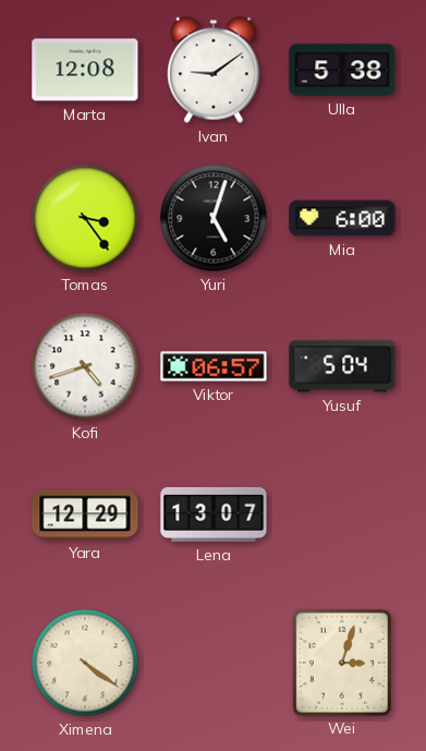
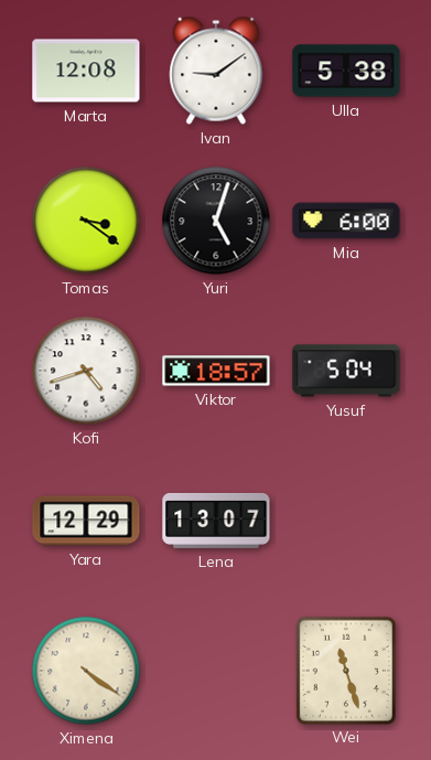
Tomas: 3:24 -> 3:21
Viktor: 06:57 -> 18:57
Wei: 3:03 -> 11:27
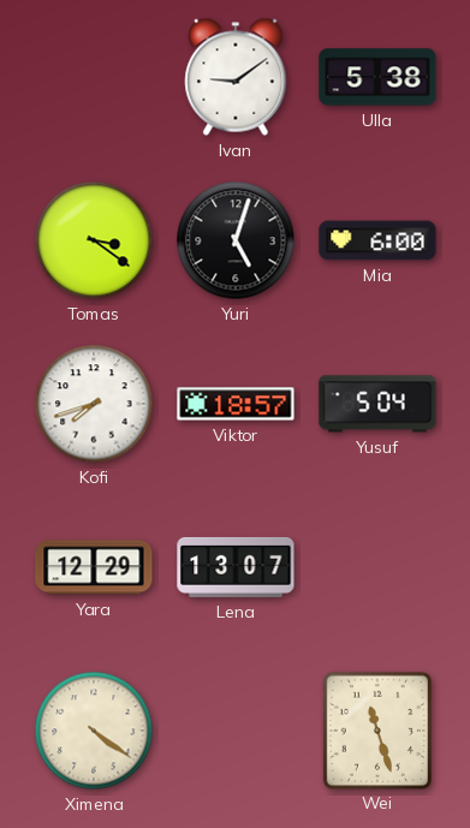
Marta: 12:08 -> none
Kofi: 4:42 -> 7:42
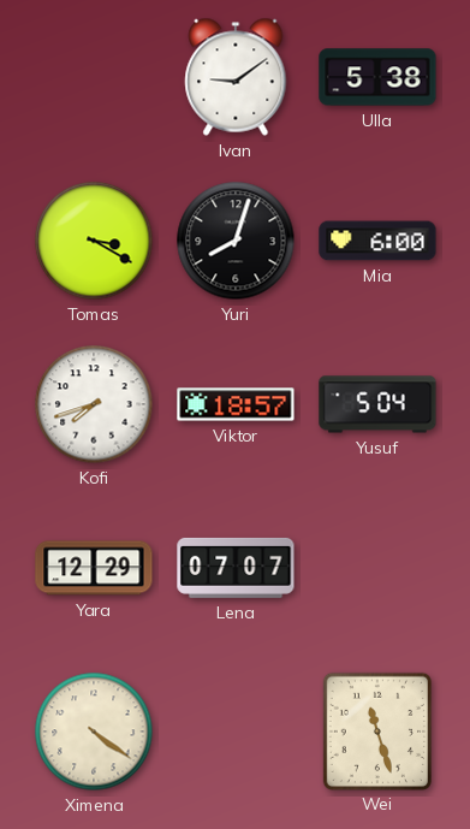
Tomas: 3:21 -> 3:20
Yuri: 5:03 -> 8:03
Lena: 13:07 -> 07:07
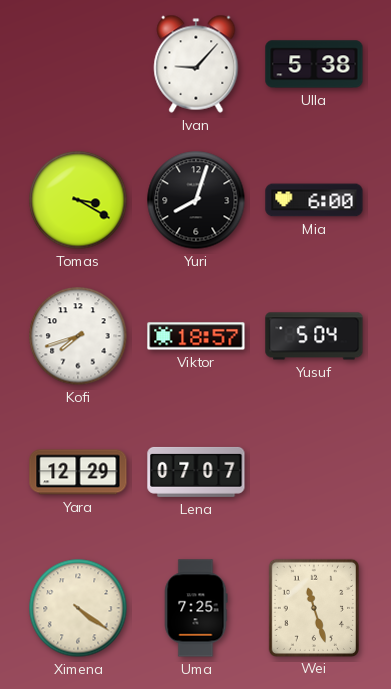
Ivan: 9:09 -> 9:07
Uma: none -> 7:25
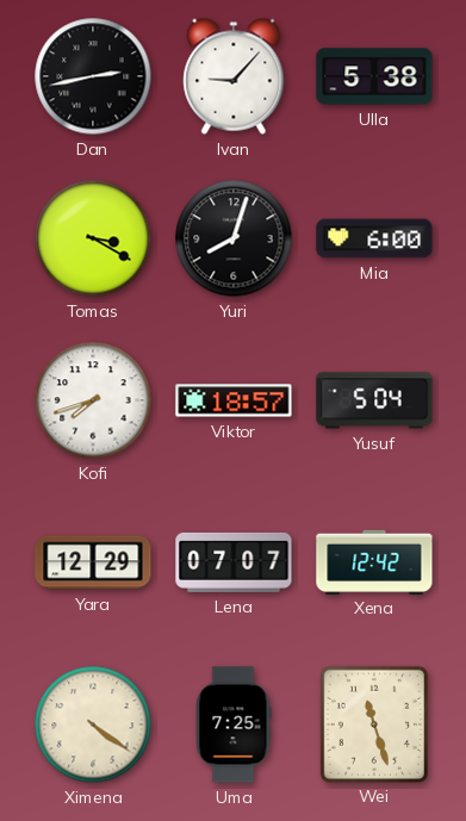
Dan: none -> 2:43
Xena: none -> 12:42
